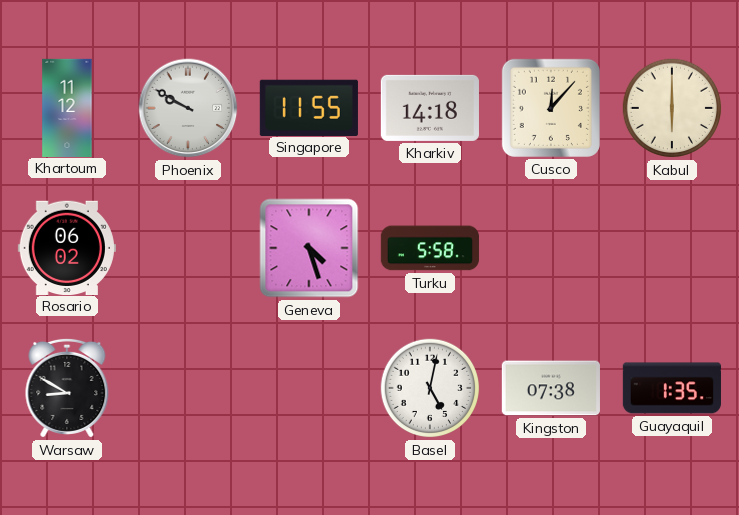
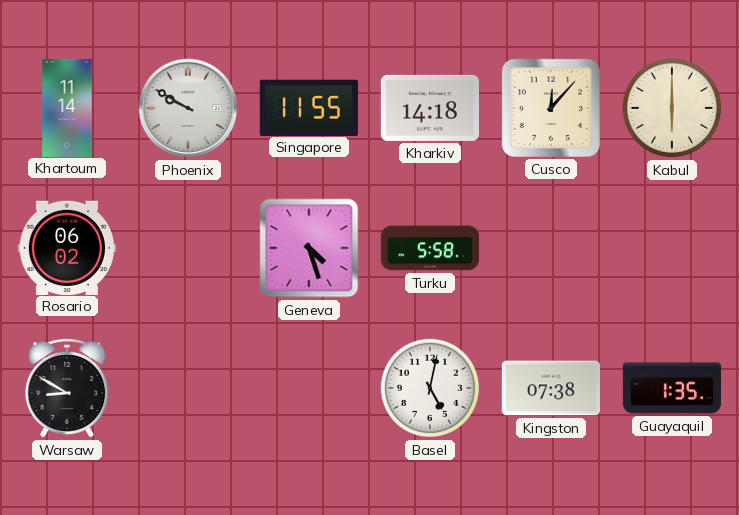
Khartoum: 11:12 -> 11:14
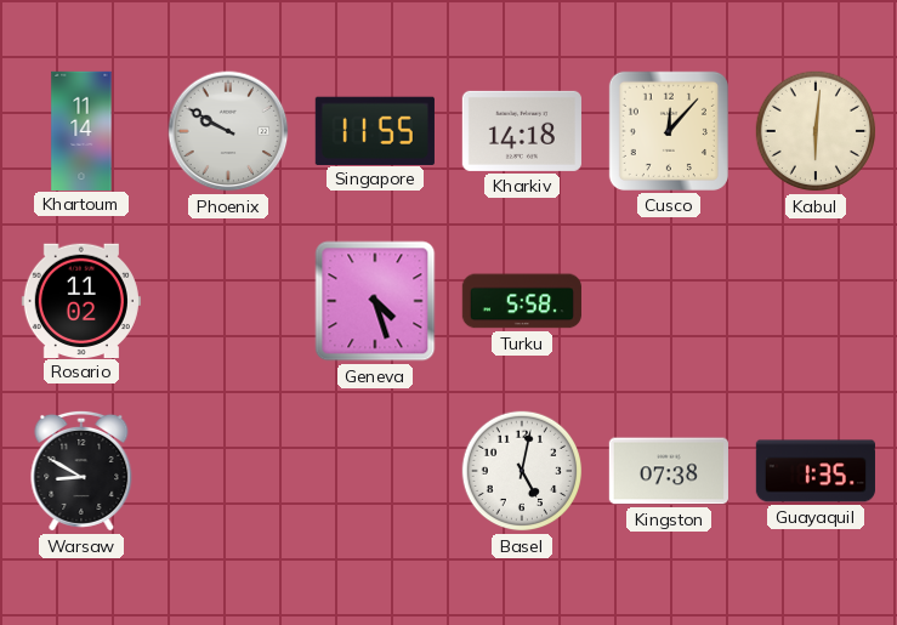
Kabul: 6:00 -> 6:01
Rosario: 06:02 -> 11:02
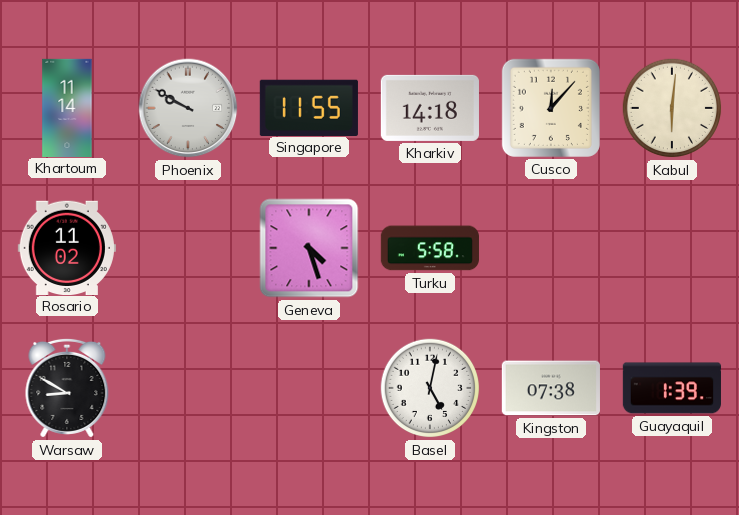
Guayaquil: 1:35 -> 1:39
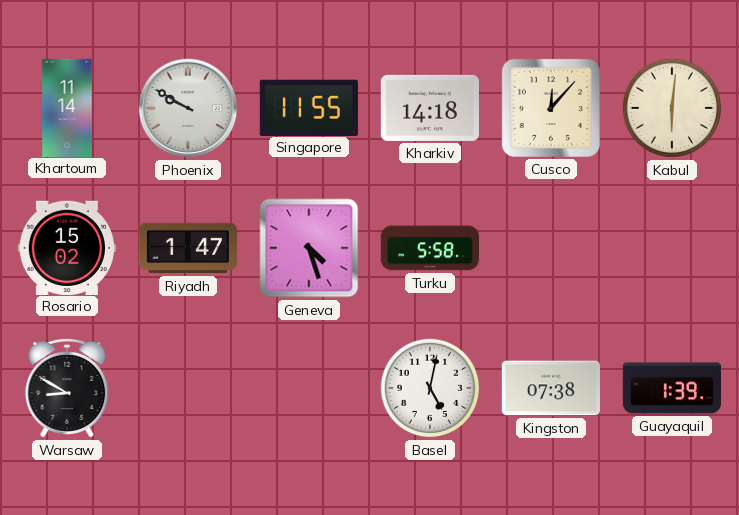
Rosario: 11:02 -> 15:02
Riyadh: none -> 1:47
